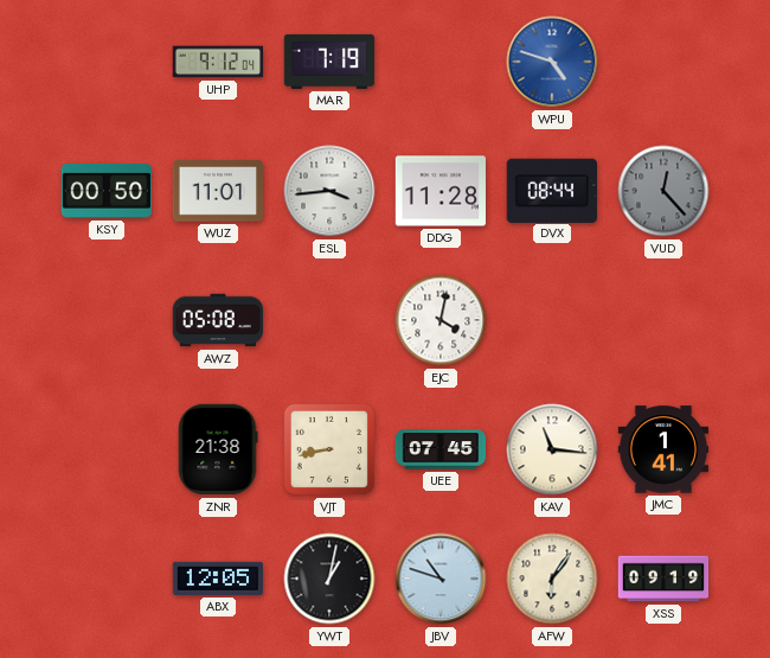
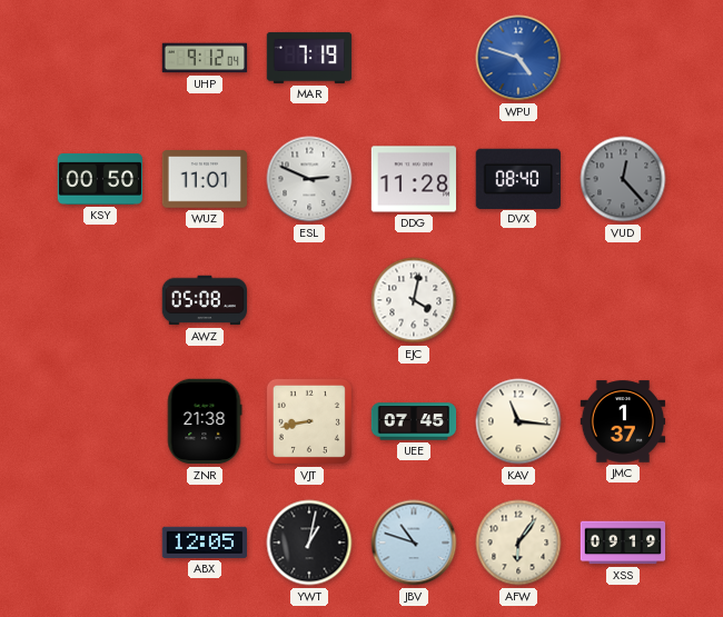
ESL: 3:44 -> 2:49
DVX: 08:44 -> 08:40
JMC: 1:41 -> 1:37
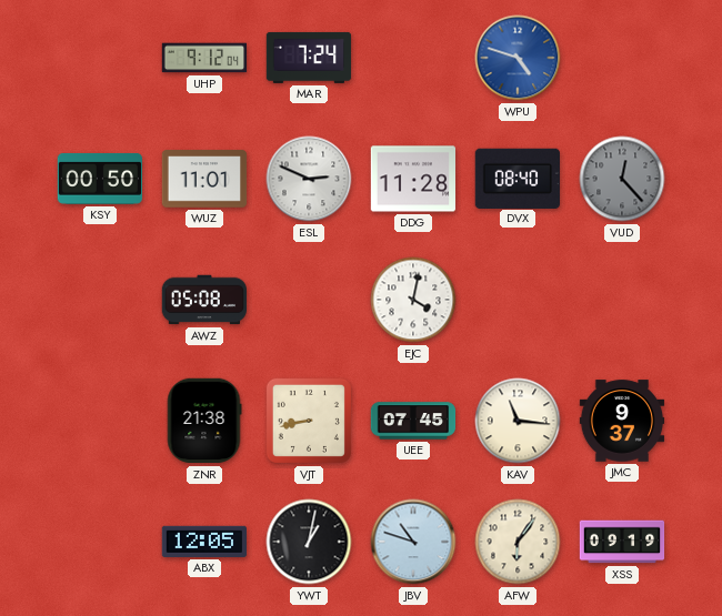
MAR: 7:19 -> 7:24
JMC: 1:37 -> 9:37
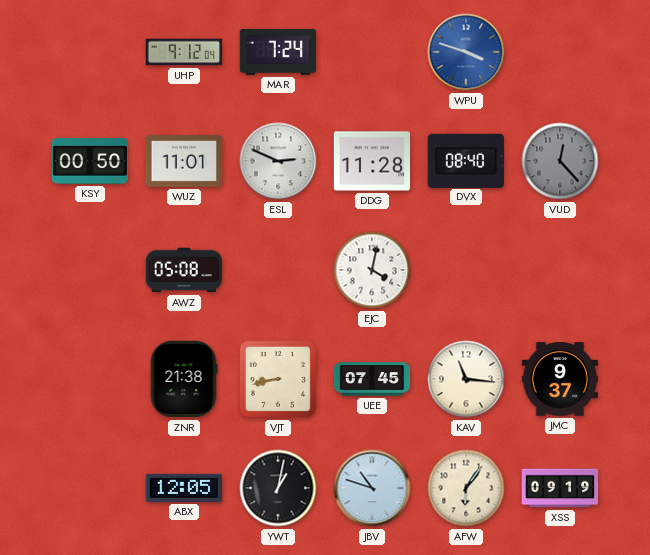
WPU: 4:48 -> 3:48
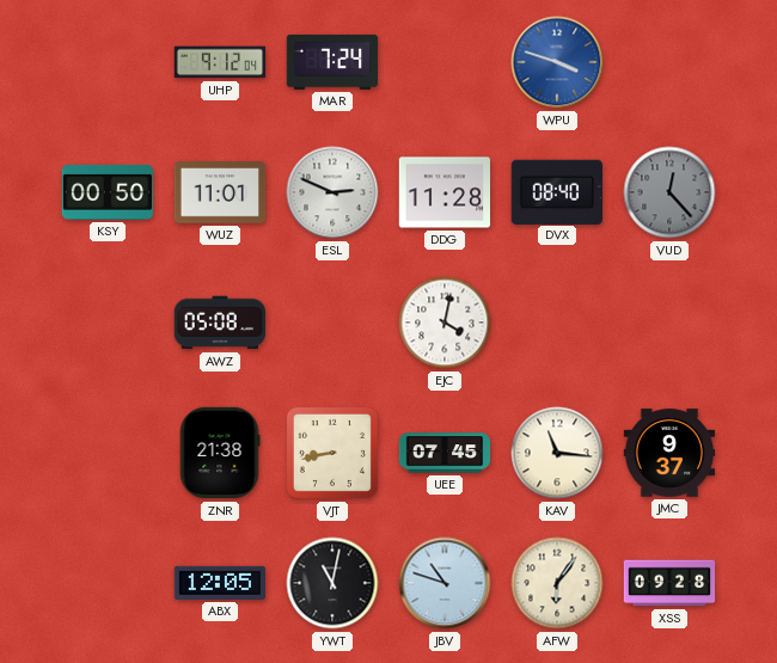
YWT: 1:02 -> 11:02
XSS: 09:19 -> 09:28
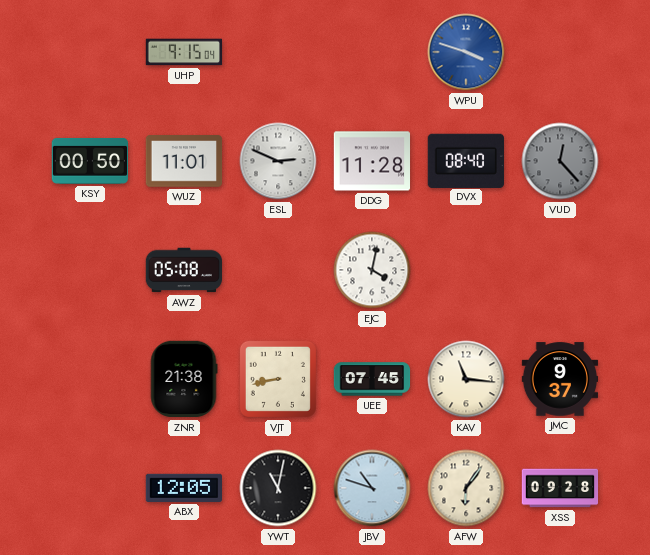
UHP: 9:12 -> 9:15
MAR: 7:24 -> none
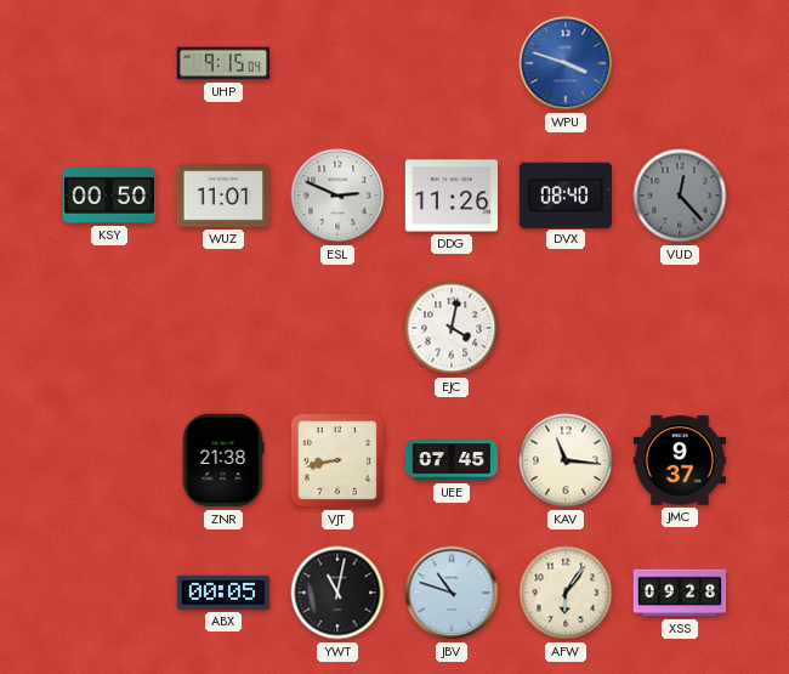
DDG: 11:28 -> 11:26
AWZ: 05:08 -> none
ABX: 12:05 -> 00:05
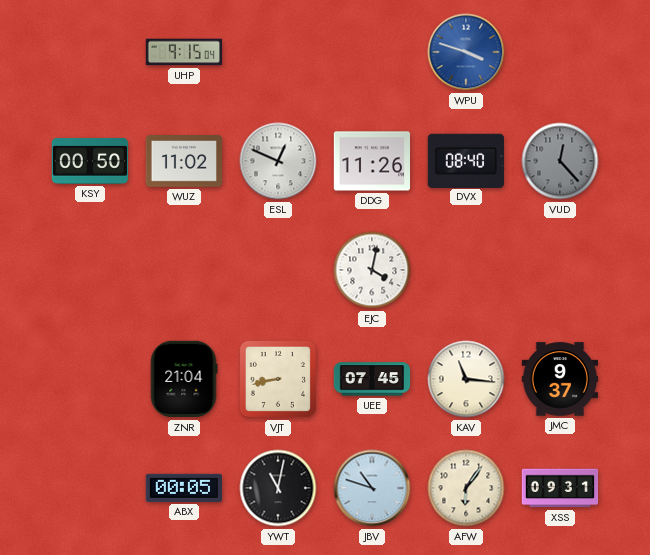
WUZ: 11:01 -> 11:02
ESL: 2:49 -> 12:49
ZNR: 21:38 -> 21:04
XSS: 09:28 -> 09:31
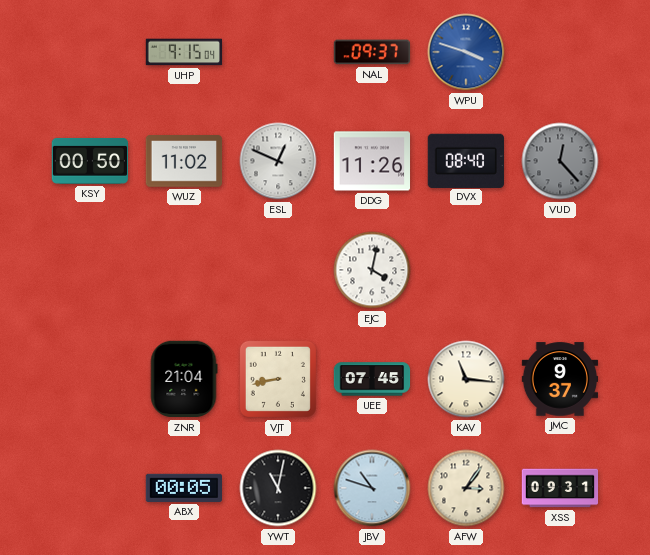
NAL: none -> 09:37
AFW: 6:06 -> 3:06
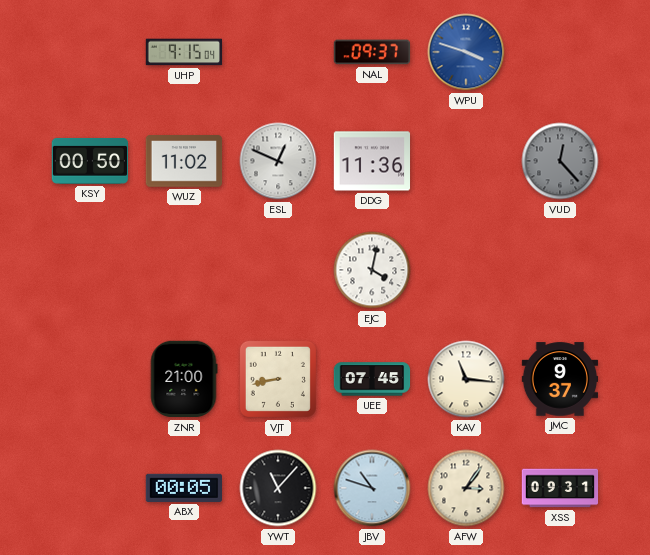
DDG: 11:26 -> 11:36
DVX: 08:40 -> none
ZNR: 21:04 -> 21:00
YWT: 11:02 -> 11:07
